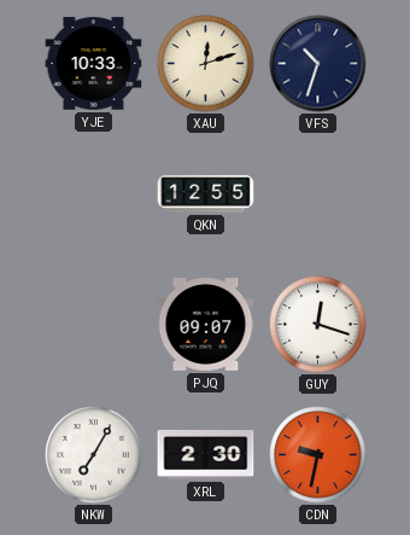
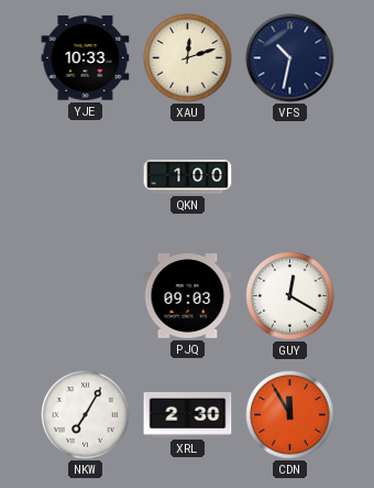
VFS: 10:33 -> 10:32
QKN: 12:55 -> 1:00
PJQ: 09:07 -> 09:03
GUY: 12:18 -> 12:20
CDN: 9:32 -> 11:55
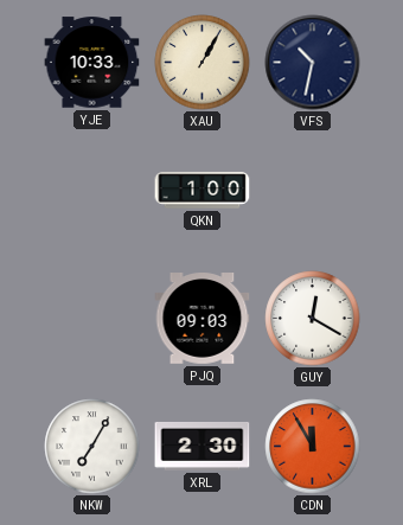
XAU: 12:12 -> 1:05
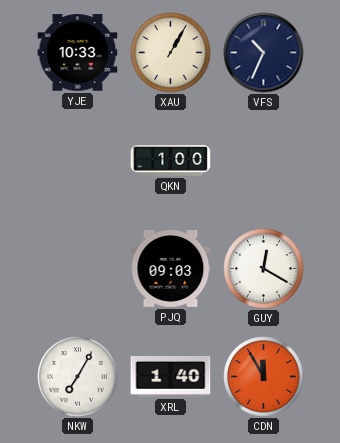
VFS: 10:32 -> 10:34
XRL: 2:30 -> 1:40
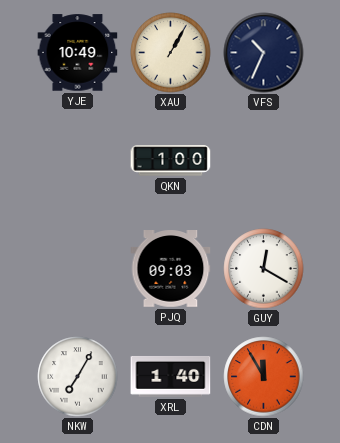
YJE: 10:33 -> 10:49
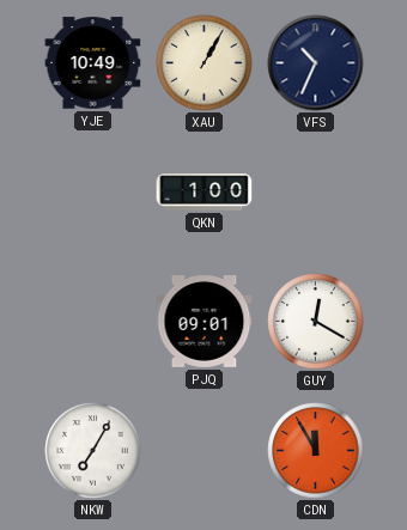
PJQ: 09:03 -> 09:01
XRL: 1:40 -> none
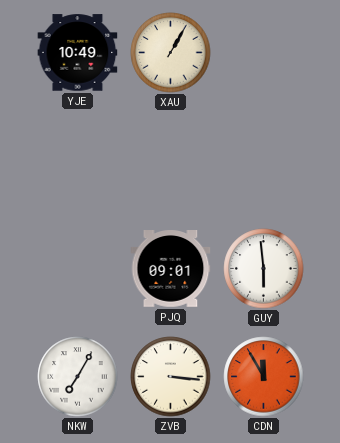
VFS: 10:34 -> none
QKN: 1:00 -> none
GUY: 12:20 -> 5:59
ZVB: none -> 3:16
